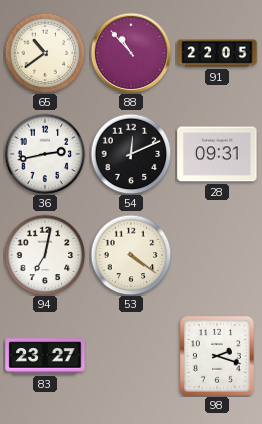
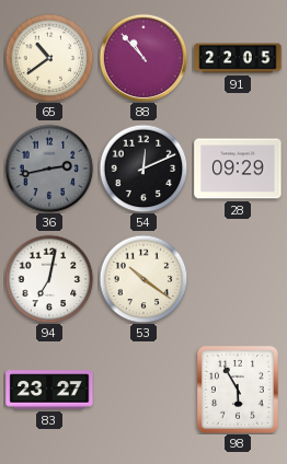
36 dial: white -> grey
28: 09:31 -> 09:29
53: 4:21 -> 10:21
98: 2:18 -> 5:55
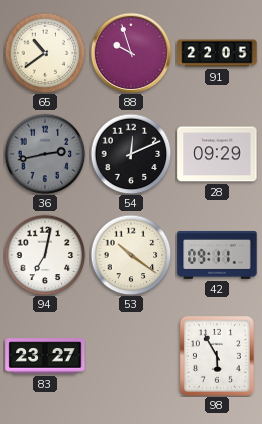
88: 10:53 -> 9:57
42: none -> 09:11
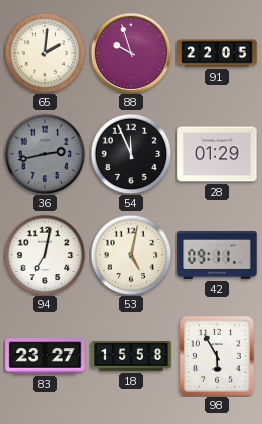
65: 10:39 -> 2:01
54: 12:11 -> 11:56
28: 09:29 -> 01:29
53: 10:21 -> 5:02
18: none -> 15:58
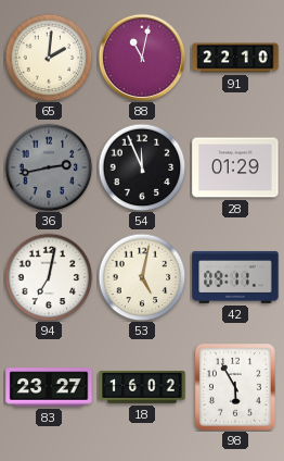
88: 9:57 -> 11:02
91: 22:05 -> 22:10
18: 15:58 -> 16:02
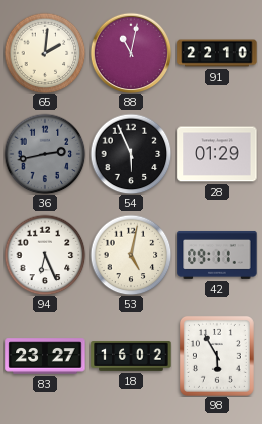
54: 11:56 -> 5:56
94: 7:02 -> 6:26
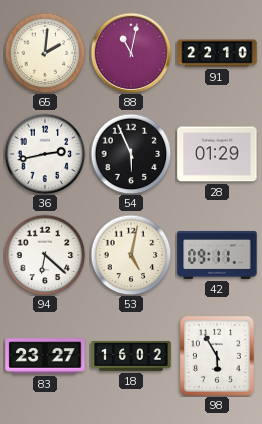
36 dial: grey -> white
94: 6:26 -> 6:22
